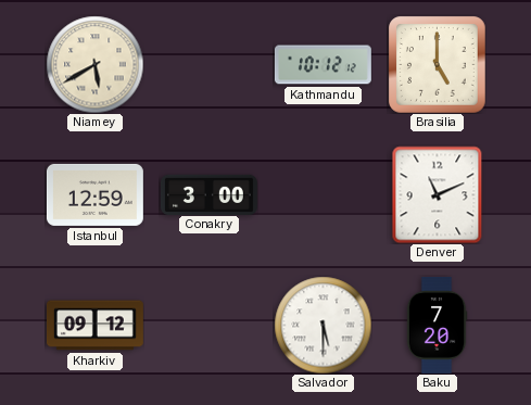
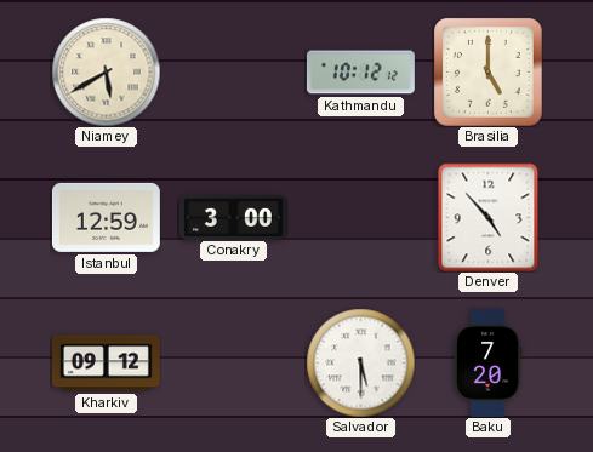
Denver: 11:11 -> 4:53
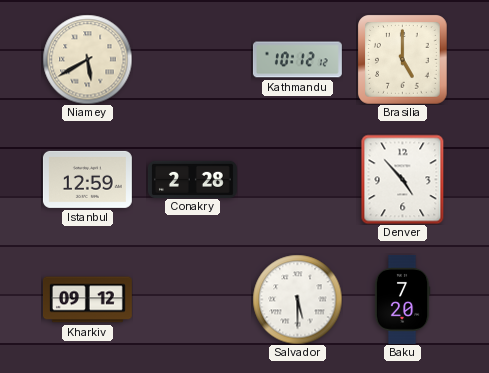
Conakry: 3:00 -> 2:28
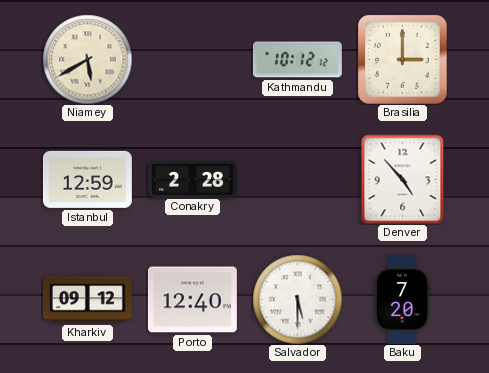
Brasilia: 5:00 -> 3:00
Porto: none -> 12:40
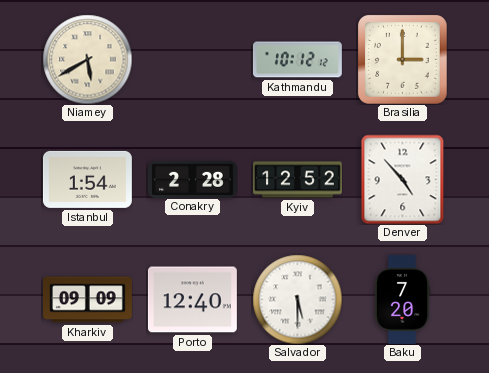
Istanbul: 12:59 -> 1:54
Kyiv: none -> 12:52
Kharkiv: 09:12 -> 09:09
